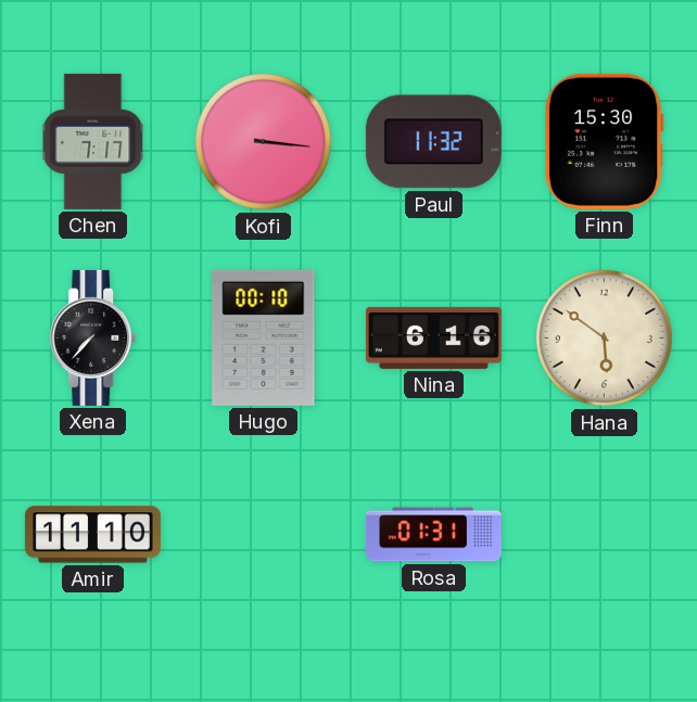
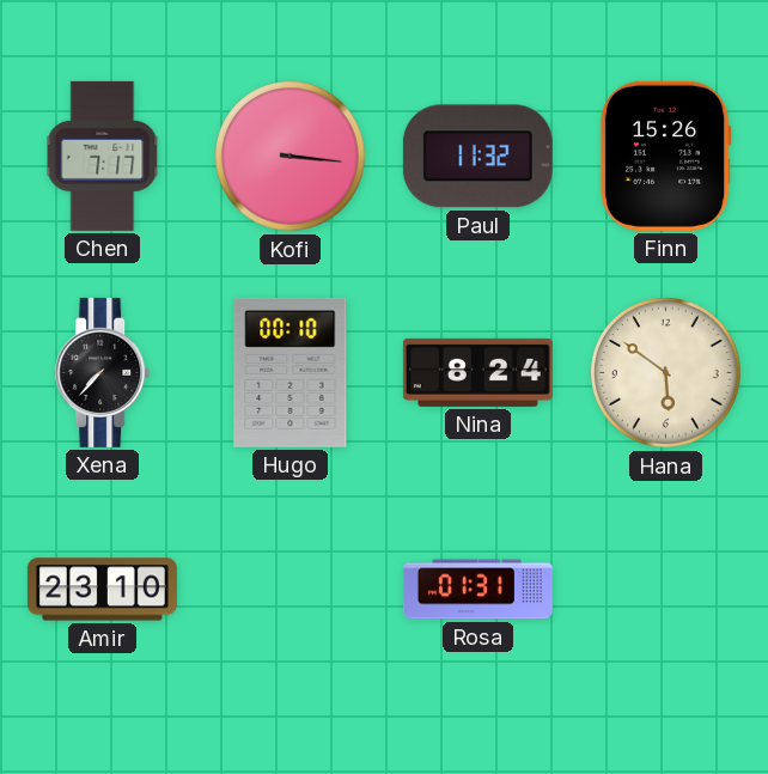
Finn: 15:30 -> 15:26
Nina: 6:16 -> 8:24
Amir: 11:10 -> 23:10
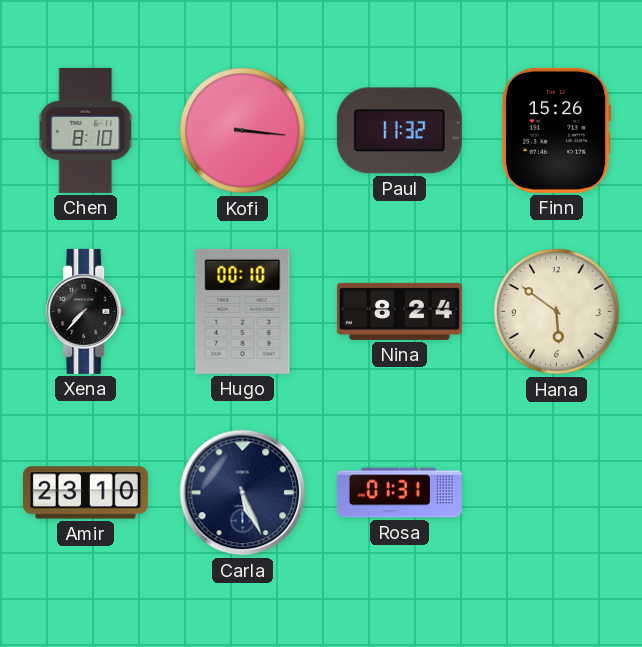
Chen: 7:17 -> 8:10
Carla: none -> 5:26
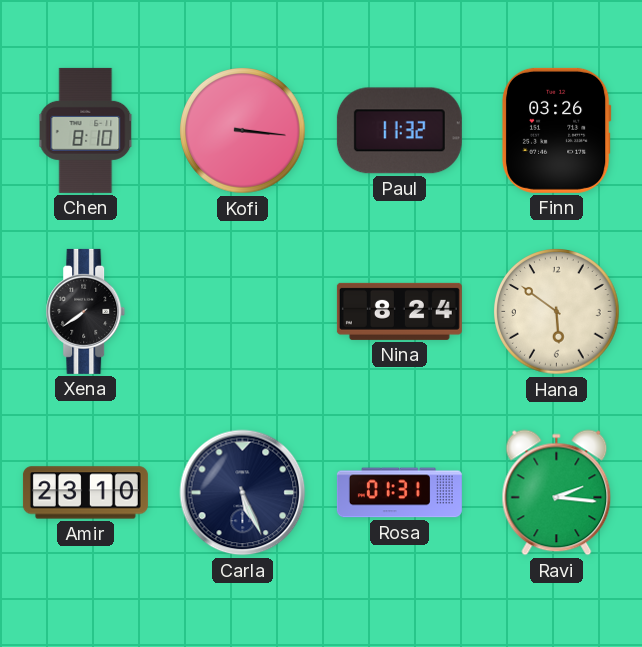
Finn: 15:26 -> 03:26
Xena: 7:37 -> 7:39
Hugo: 00:10 -> none
Ravi: none -> 2:16
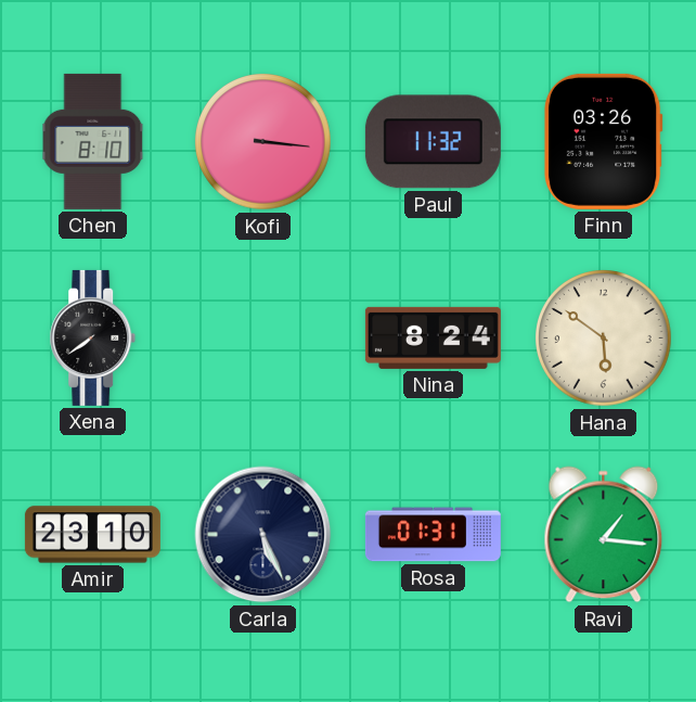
Ravi: 2:16 -> 1:16
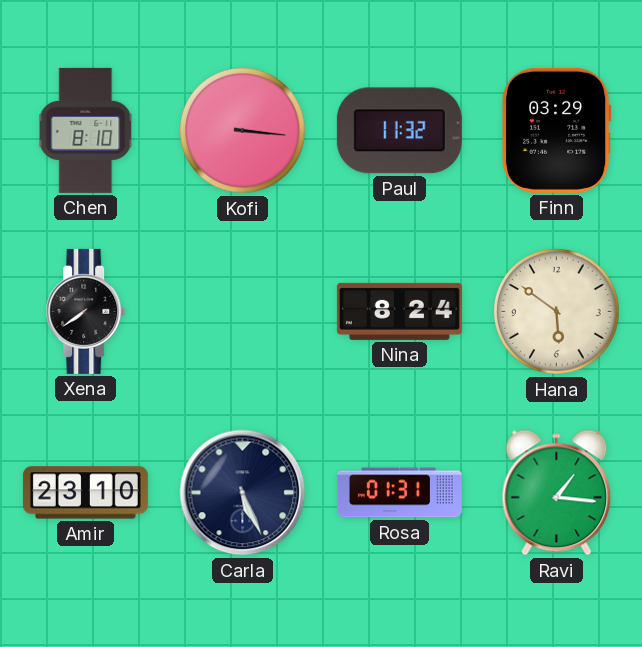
Finn: 03:26 -> 03:29
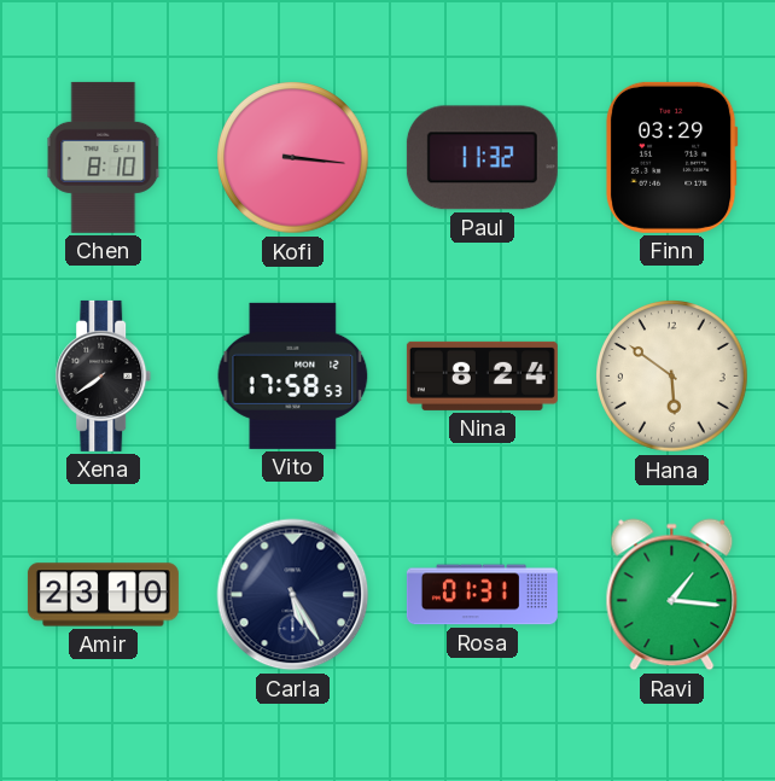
Vito: none -> 17:58
Carla: 5:26 -> 5:25
